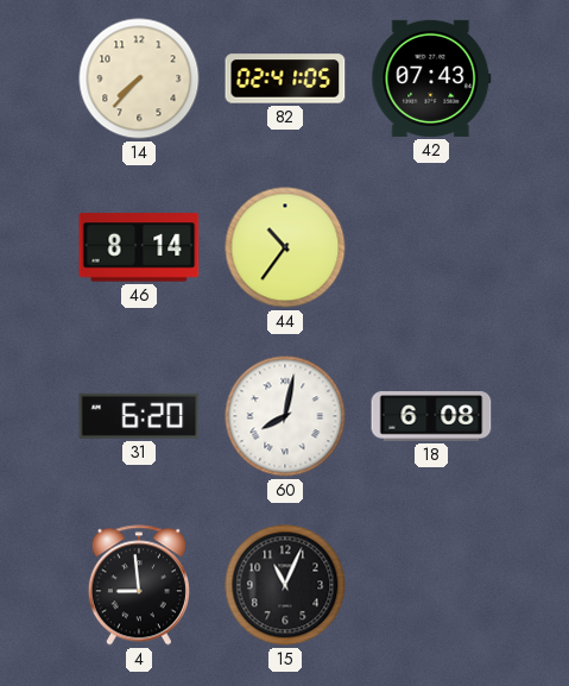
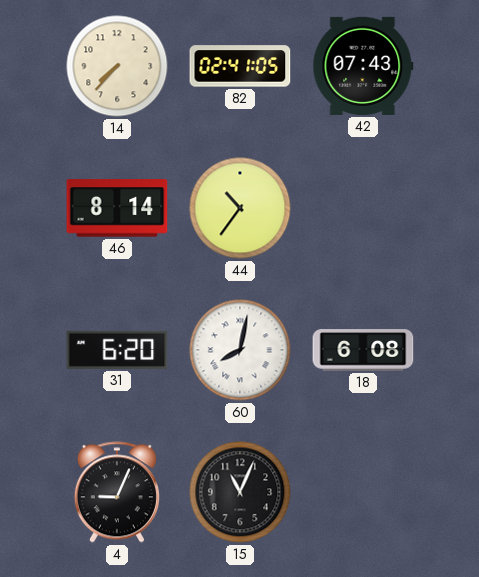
4: 8:59 -> 9:04
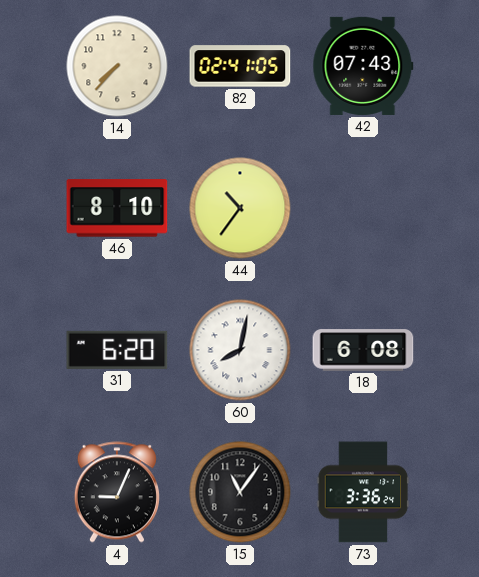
46: 8:14 -> 8:10
15: 11:04 -> 11:06
73: none -> 3:36
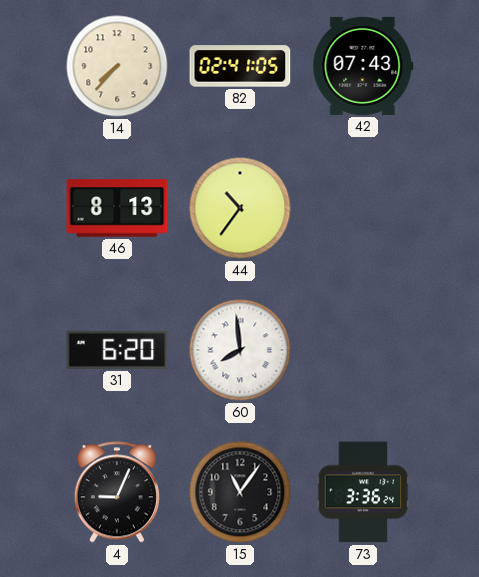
46: 8:10 -> 8:13
60: 8:02 -> 7:59
18: 6:08 -> none
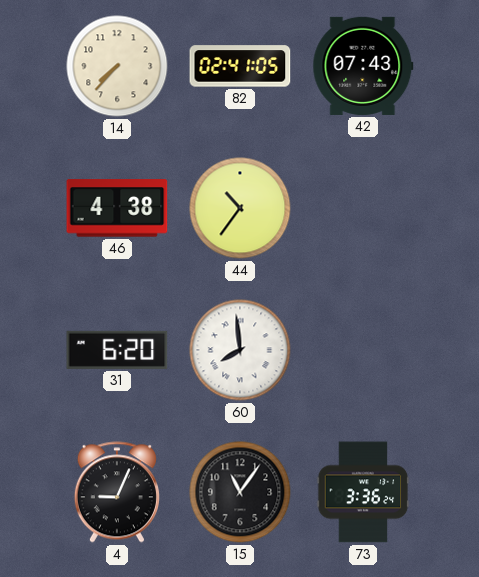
46: 8:13 -> 4:38
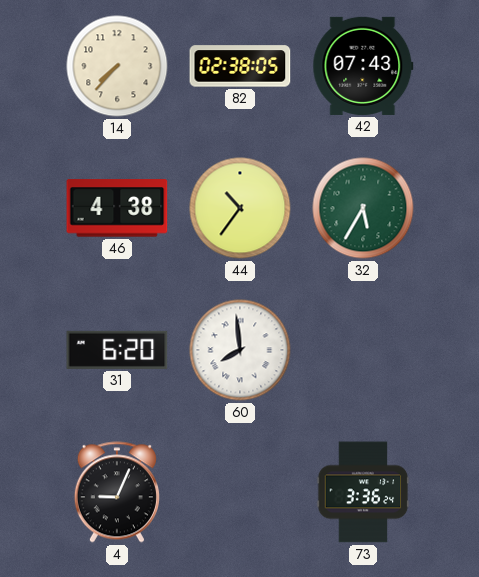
82: 02:41 -> 02:38
32: none -> 5:35
15: 11:06 -> none
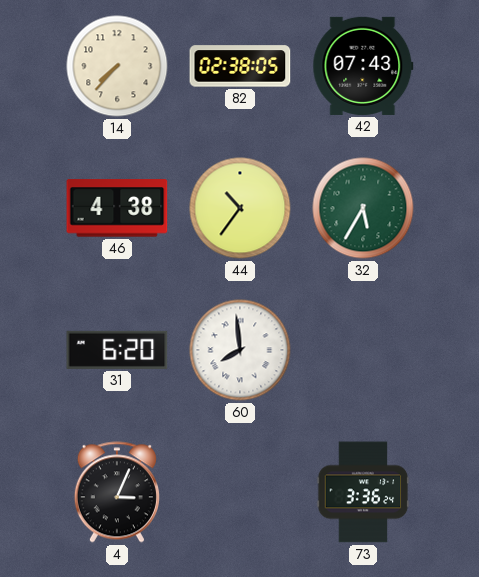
4: 9:04 -> 3:04
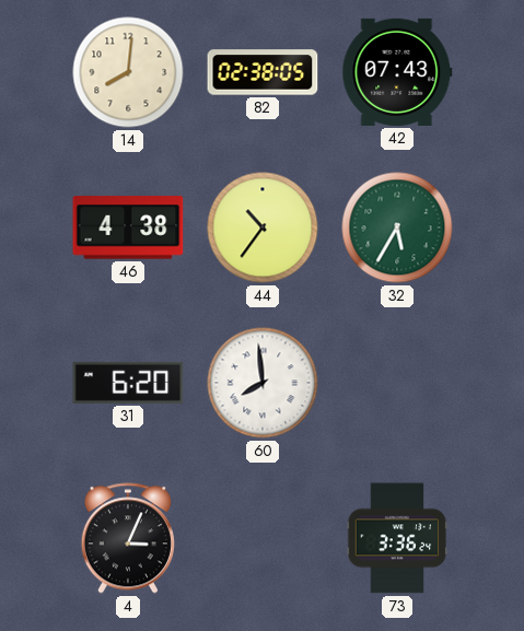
14: 7:37 -> 8:01
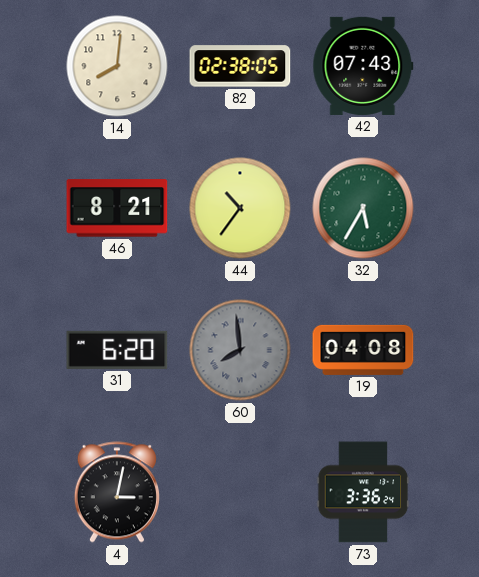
46: 4:38 -> 8:21
60 dial: white -> grey
19: none -> 04:08
4: 3:04 -> 3:02
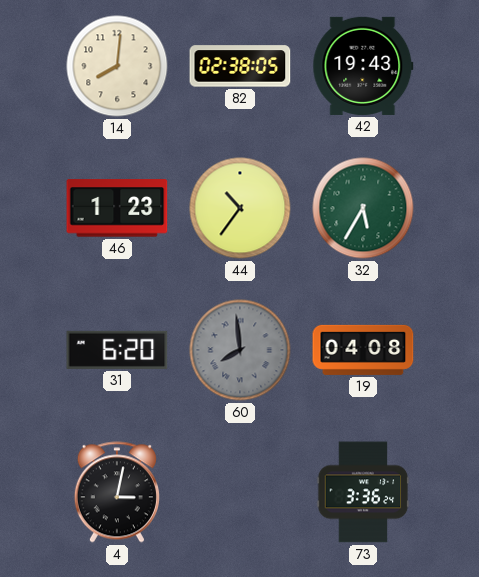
42: 07:43 -> 19:43
46: 8:21 -> 1:23
